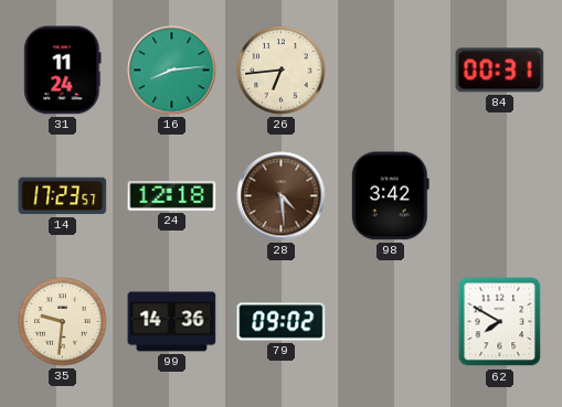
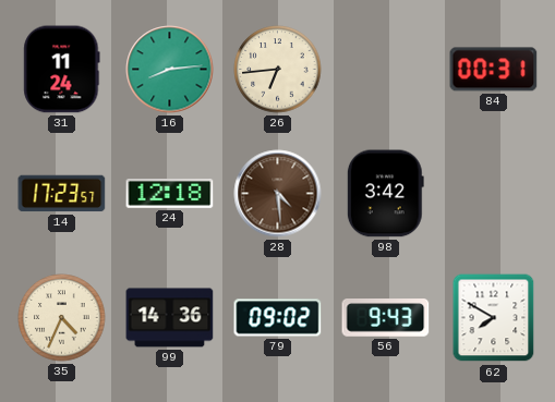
35: 9:31 -> 4:34
56: none -> 9:43
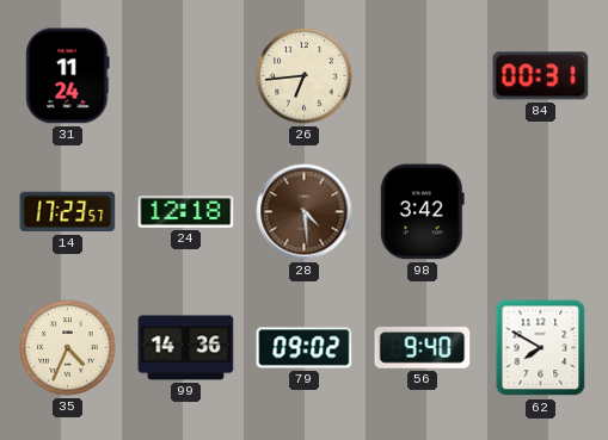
16: 8:14 -> none
56: 9:43 -> 9:40
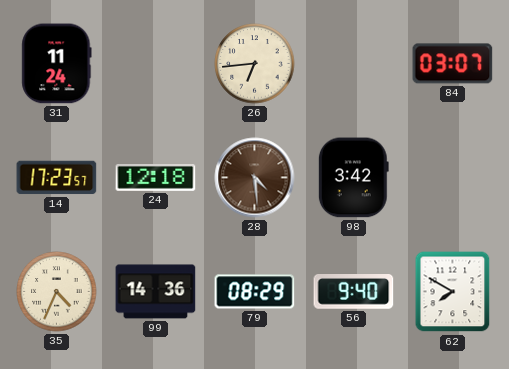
84: 00:31 -> 03:07
79: 09:02 -> 08:29
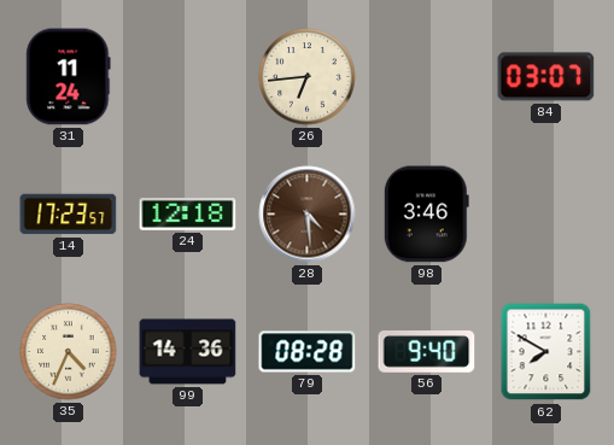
98: 3:42 -> 3:46
79: 08:29 -> 08:28
